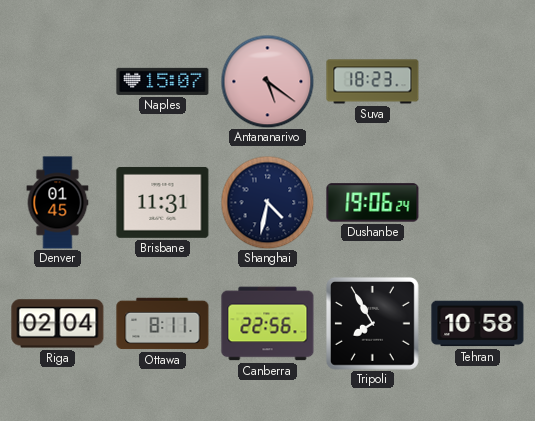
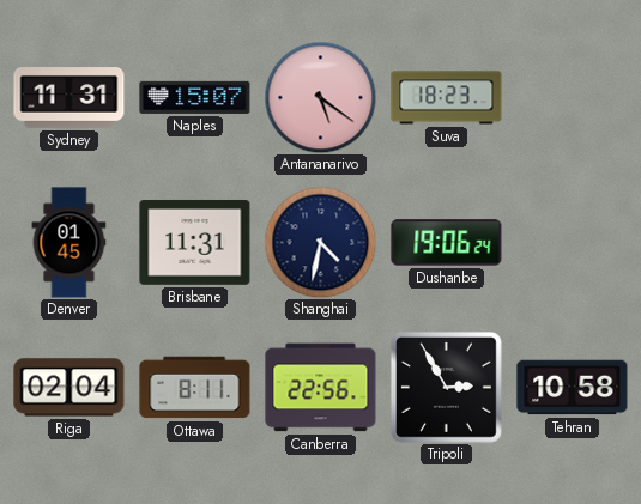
Sydney: none -> 11:31
Tripoli: 7:55 -> 2:55
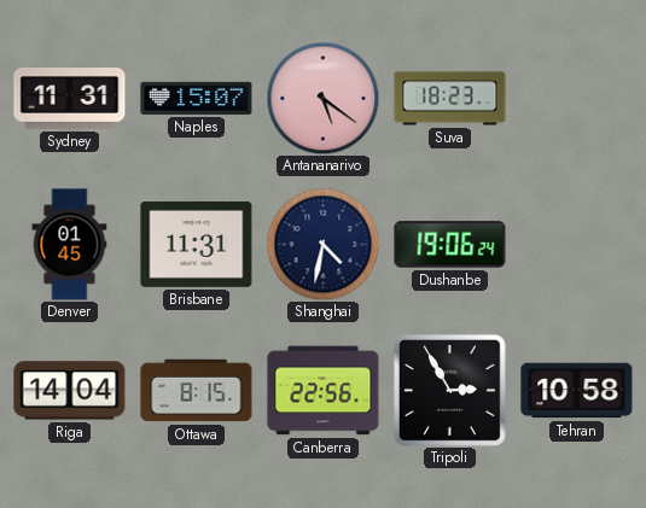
Riga: 02:04 -> 14:04
Ottawa: 8:11 -> 8:15
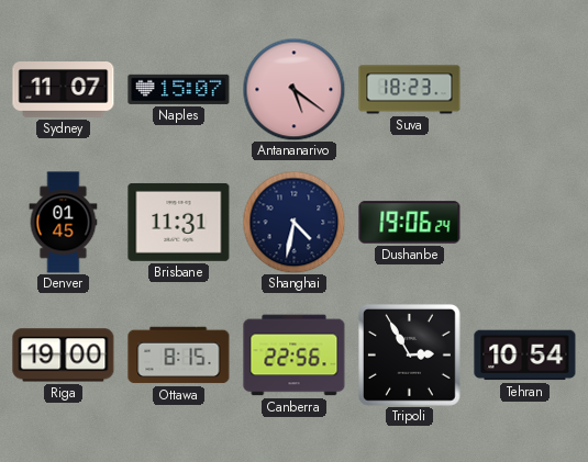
Sydney: 11:31 -> 11:07
Riga: 14:04 -> 19:00
Tehran: 10:58 -> 10:54
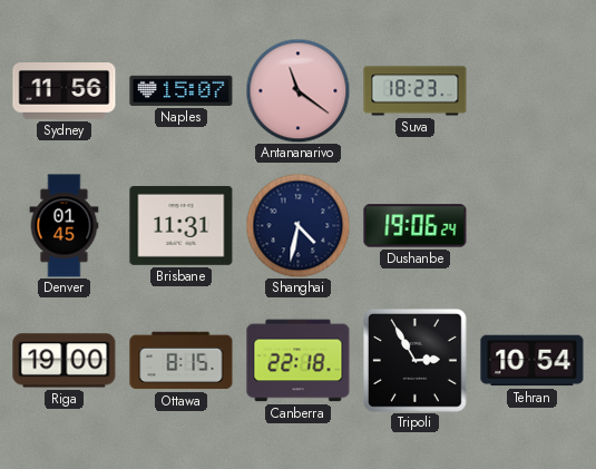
Sydney: 11:07 -> 11:56
Antananarivo: 5:21 -> 11:21
Canberra: 22:56 -> 22:18
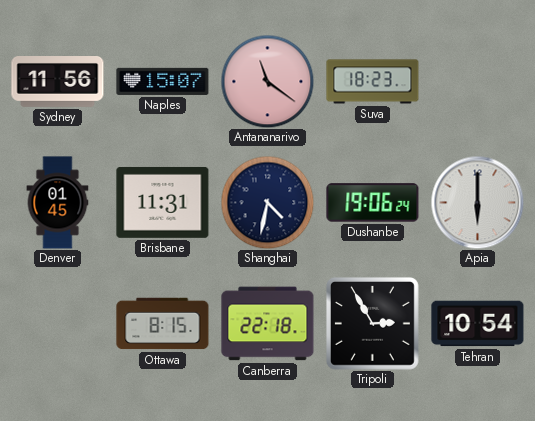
Apia: none -> 6:00
Riga: 19:00 -> none
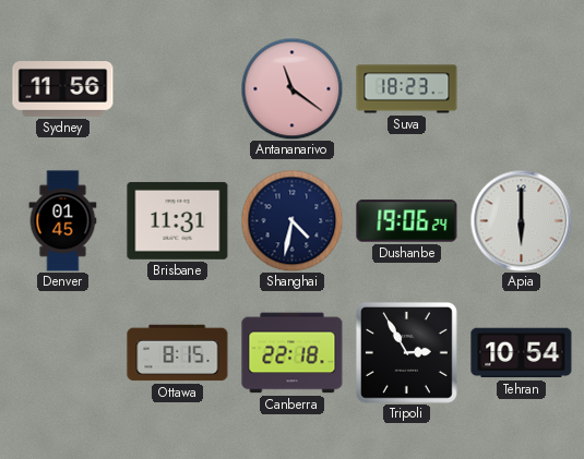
Naples: 15:07 -> none
